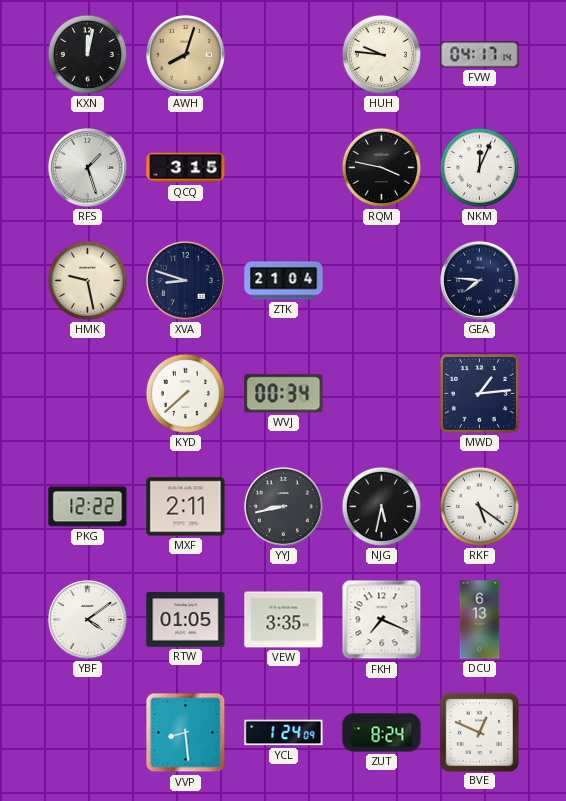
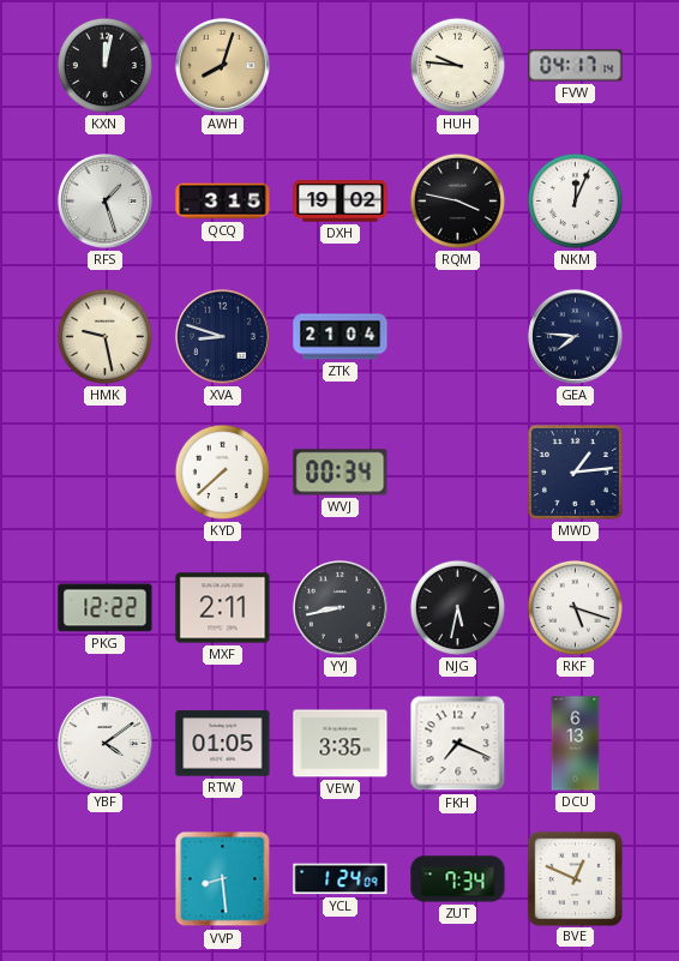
DXH: none -> 19:02
RKF: 5:21 -> 5:18
ZUT: 8:24 -> 7:34
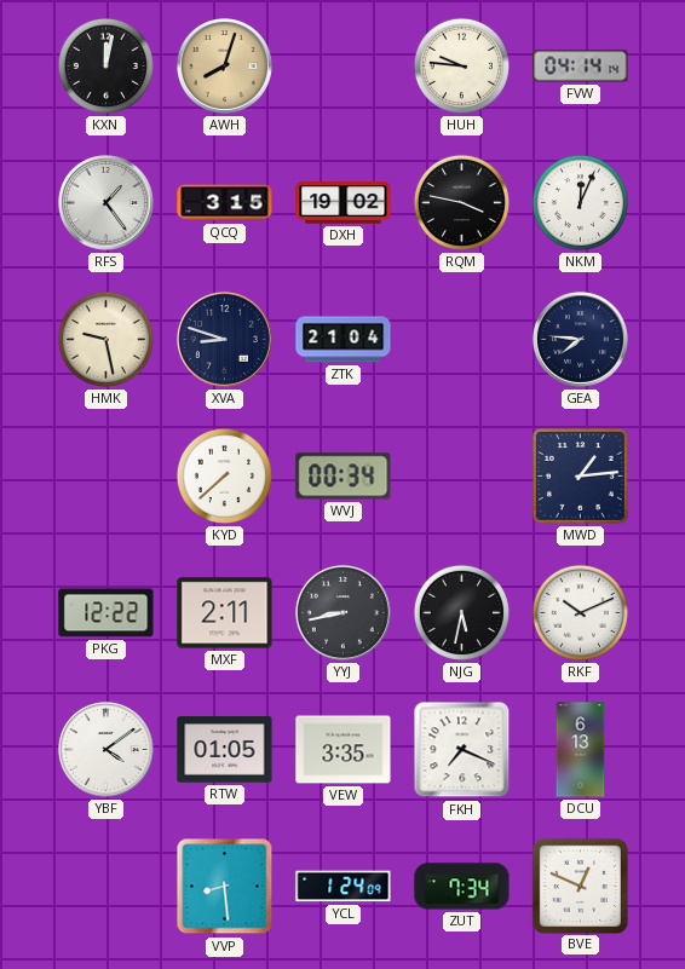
FVW: 04:17 -> 04:14
RFS: 1:27 -> 1:24
RKF: 5:18 -> 10:11
